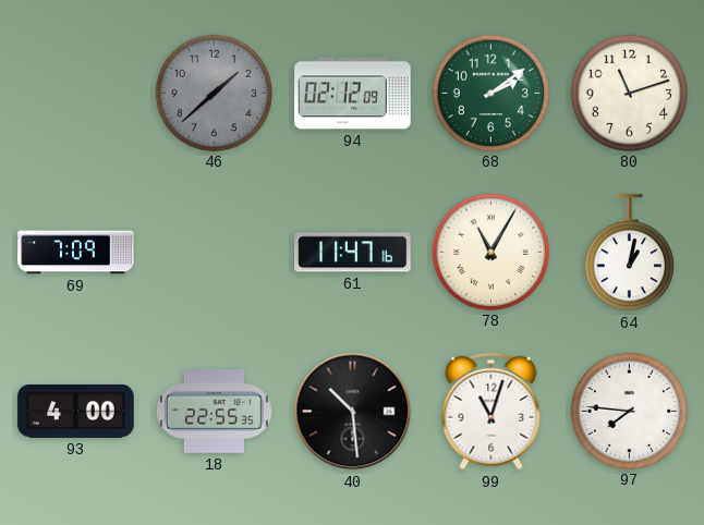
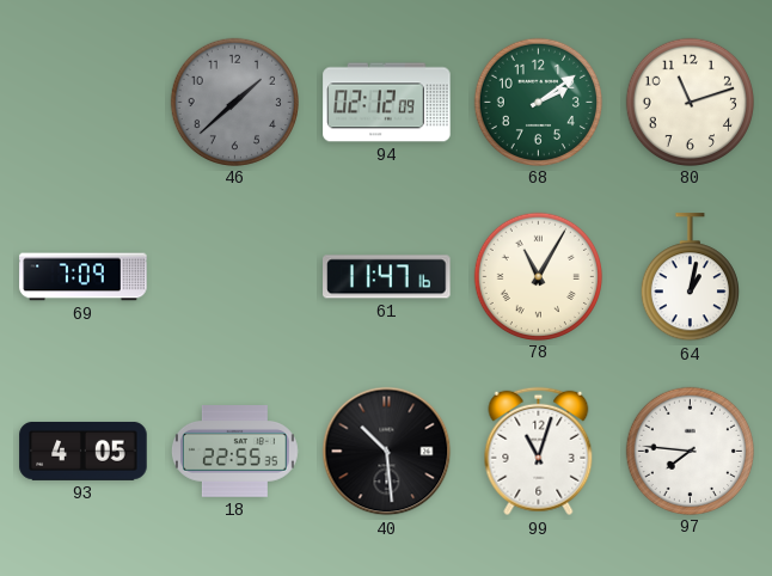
93: 4:00 -> 4:05
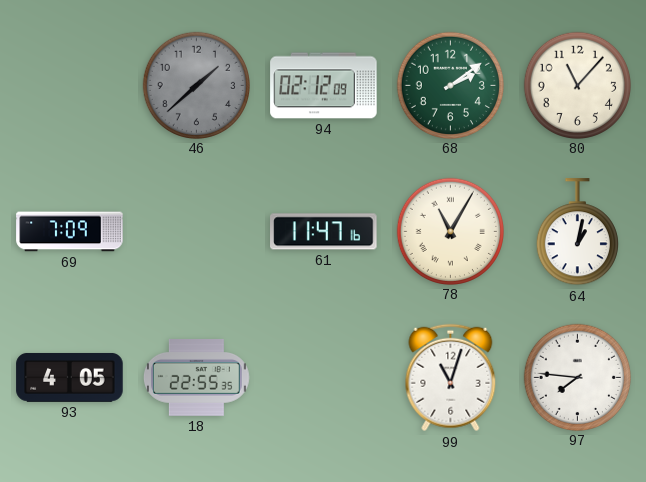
80: 11:12 -> 11:07
40: 10:29 -> none
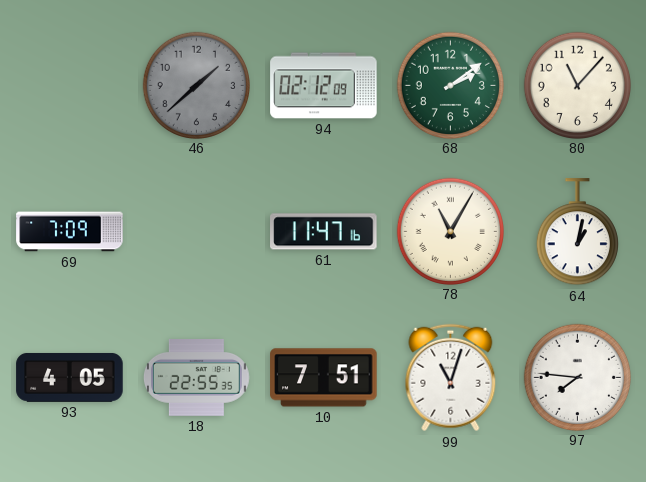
10: none -> 7:51
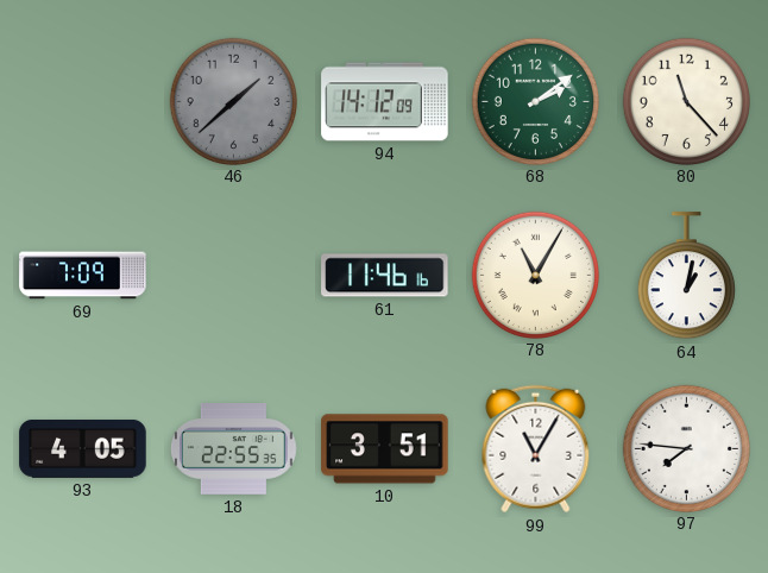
94: 02:12 -> 14:12
80: 11:07 -> 11:23
61: 11:47 -> 11:46
10: 7:51 -> 3:51
99: 11:03 -> 11:05
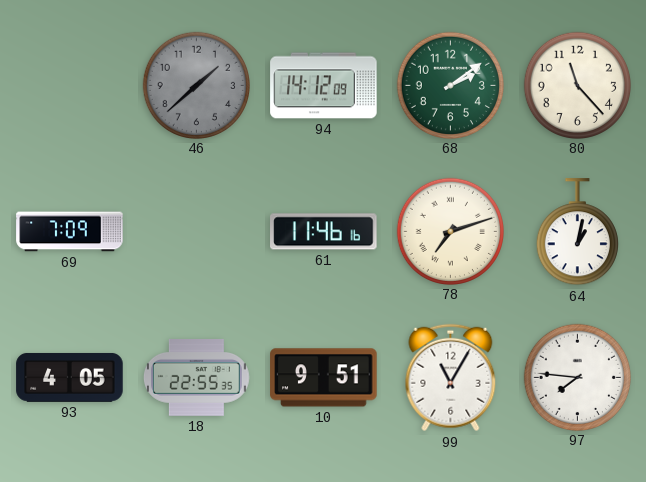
78: 11:05 -> 7:12
10: 3:51 -> 9:51
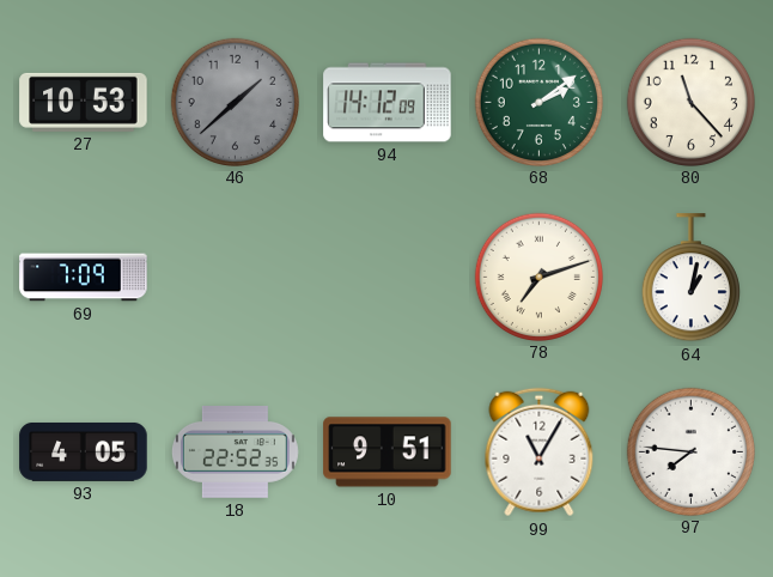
27: none -> 10:53
61: 11:46 -> none
18: 22:55 -> 22:52
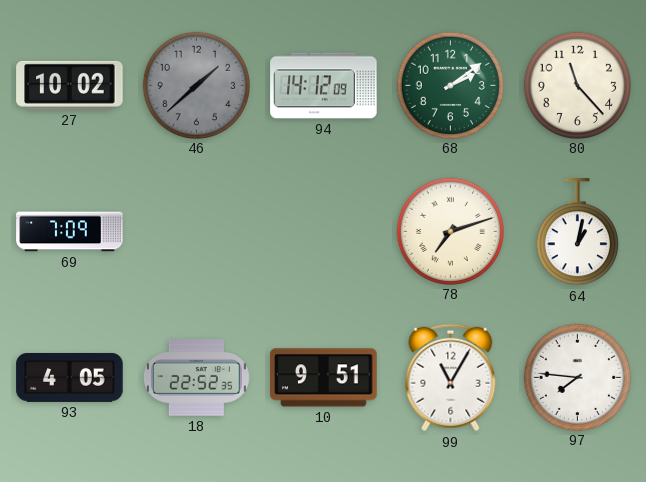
27: 10:53 -> 10:02
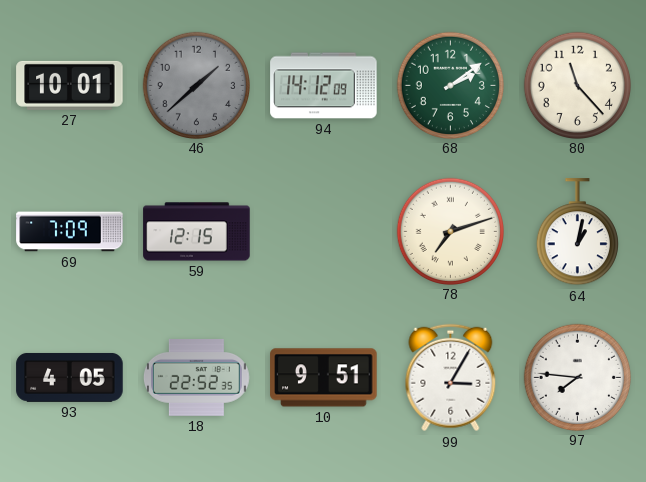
27: 10:02 -> 10:01
59: none -> 12:15
99: 11:05 -> 3:05
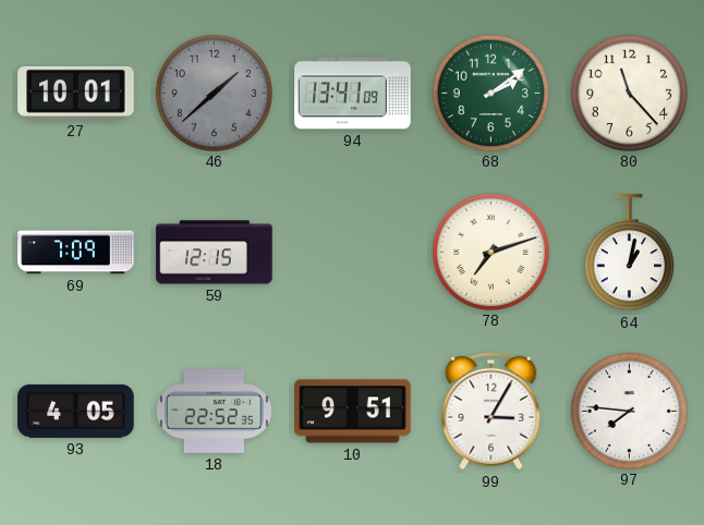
94: 14:12 -> 13:41
